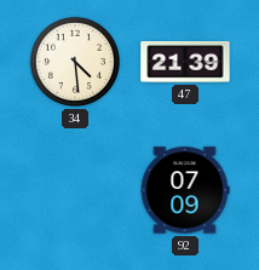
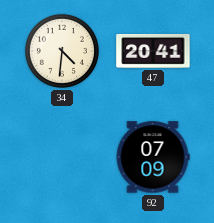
34: 4:29 -> 4:31
47: 21:39 -> 20:41
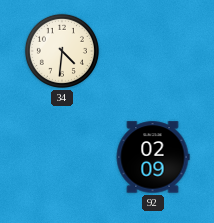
47: 20:41 -> none
92: 07:09 -> 02:09
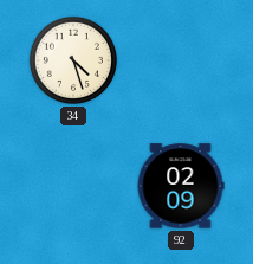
34: 4:31 -> 4:27
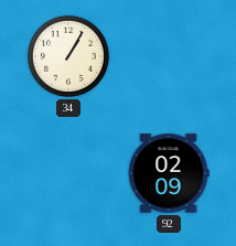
34: 4:27 -> 1:05
